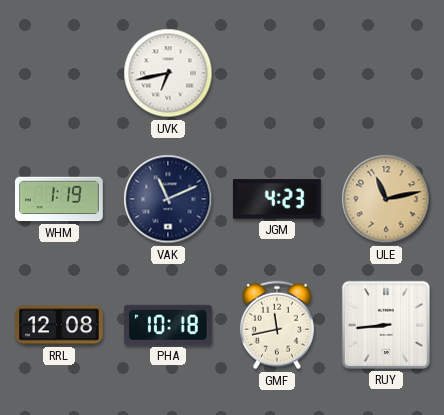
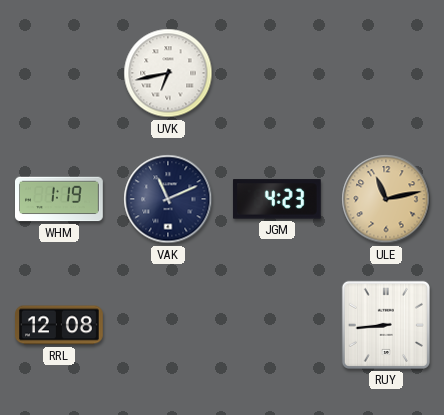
PHA: 10:18 -> none
GMF: 11:43 -> none
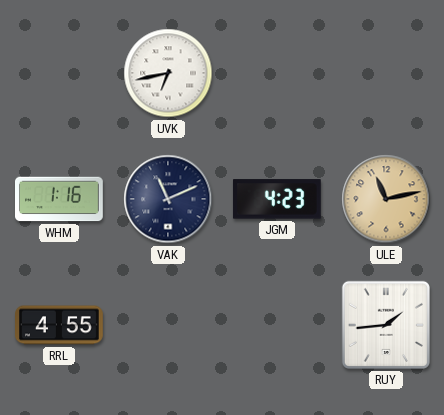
WHM: 1:19 -> 1:16
RRL: 12:08 -> 4:55
RUY: 8:44 -> 1:44
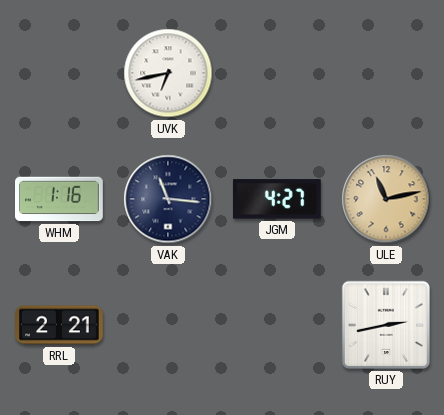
VAK: 11:11 -> 11:16
JGM: 4:23 -> 4:27
RRL: 4:55 -> 2:21
RUY: 1:44 -> 2:43
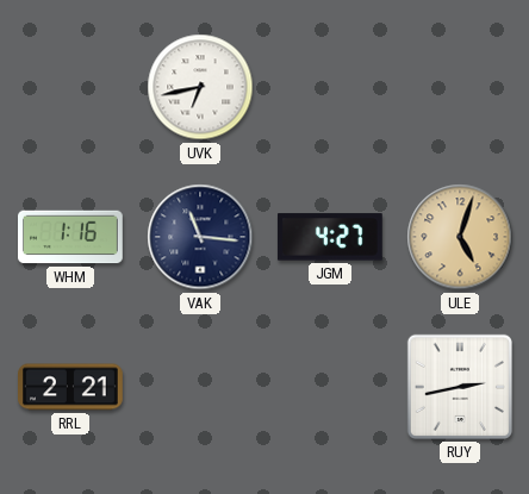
ULE: 11:13 -> 5:03
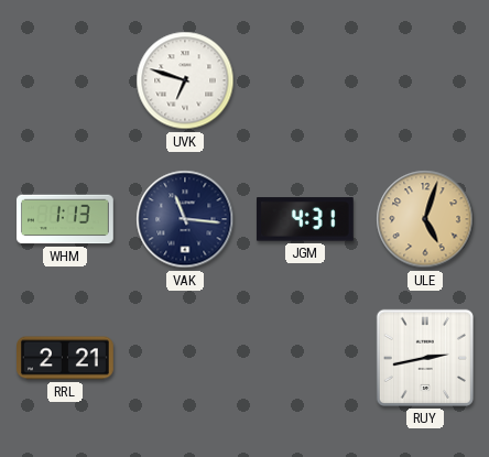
UVK: 6:43 -> 6:48
WHM: 1:16 -> 1:13
JGM: 4:27 -> 4:31
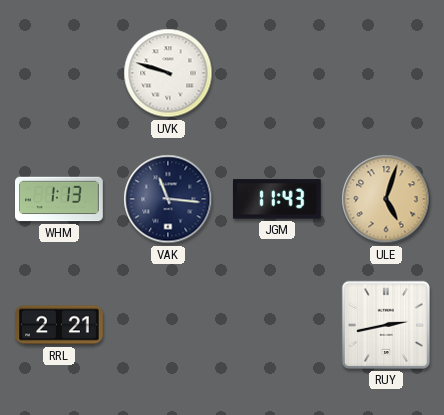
UVK: 6:48 -> 9:48
JGM: 4:31 -> 11:43
